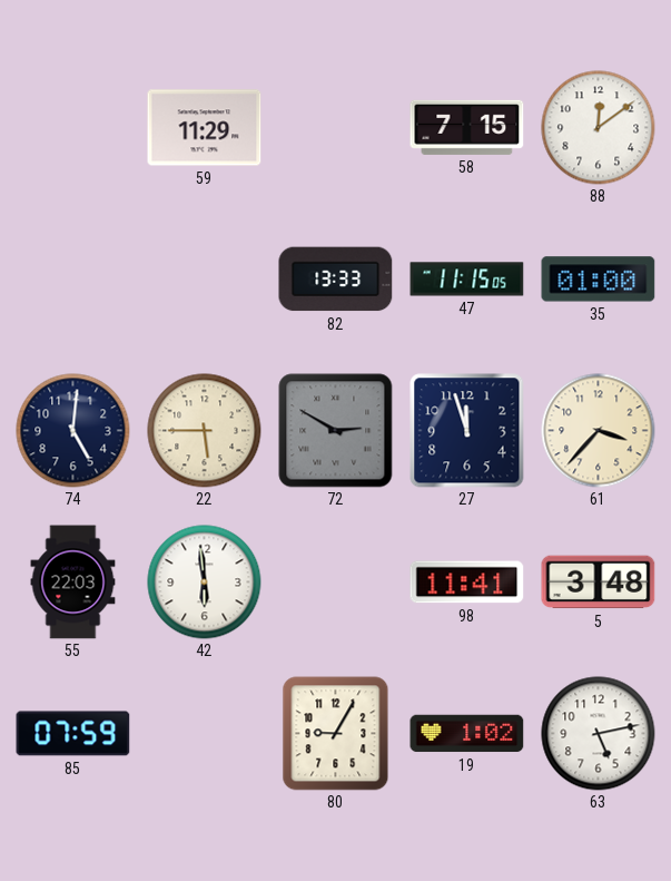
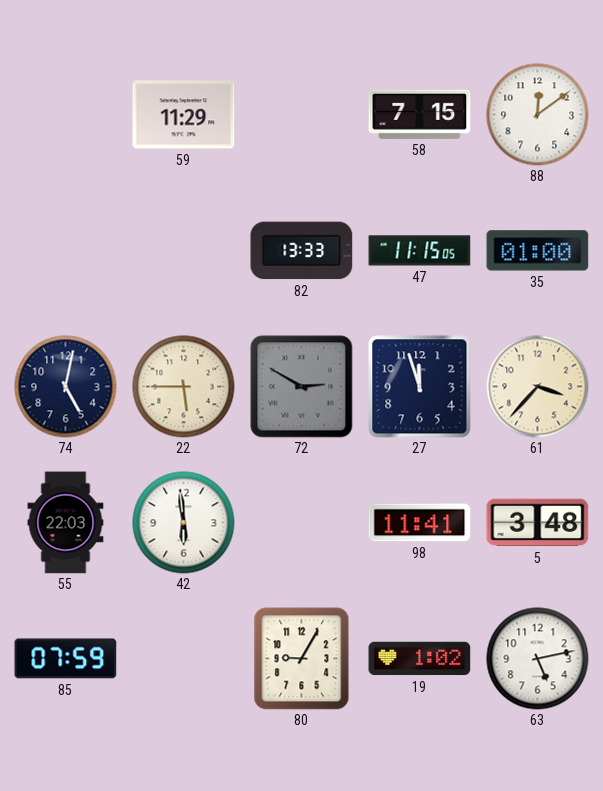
74: 5:01 -> 5:02
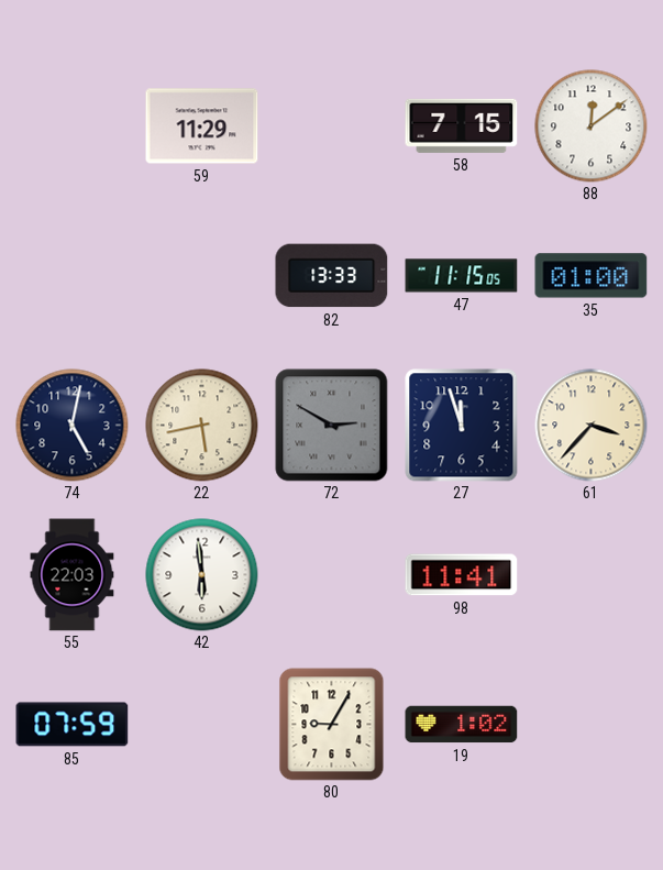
22: 5:45 -> 5:43
5: 3:48 -> none
63: 5:13 -> none
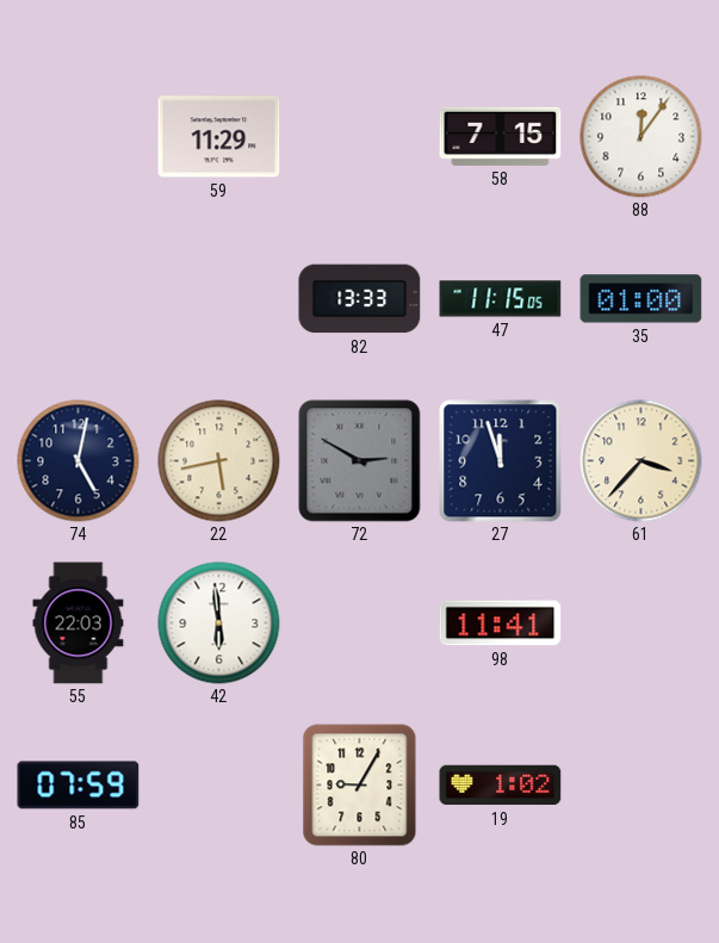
88: 12:09 -> 12:06
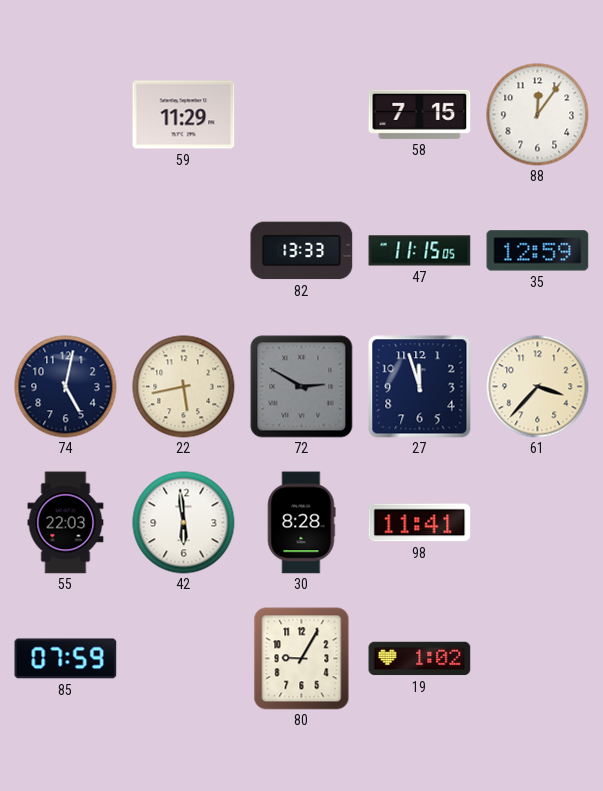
35: 01:00 -> 12:59
30: none -> 8:28
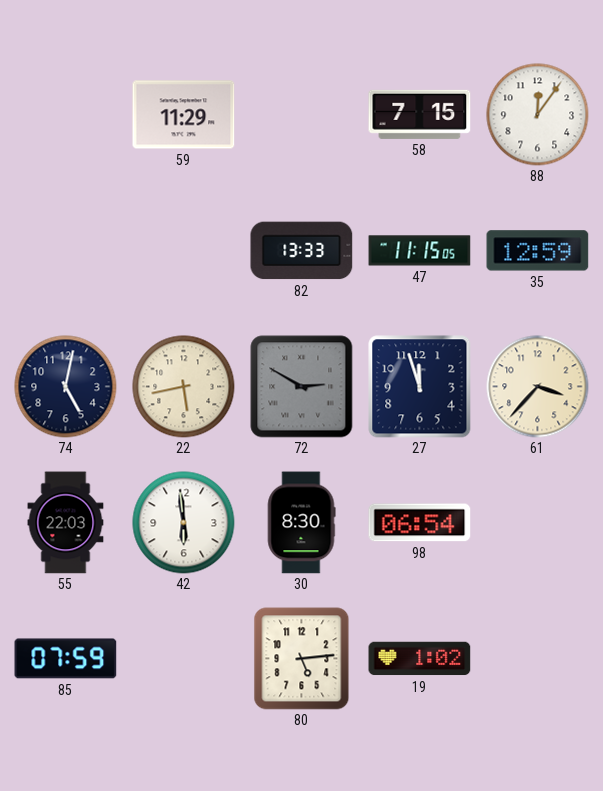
30: 8:28 -> 8:30
98: 11:41 -> 06:54
80: 9:05 -> 5:14
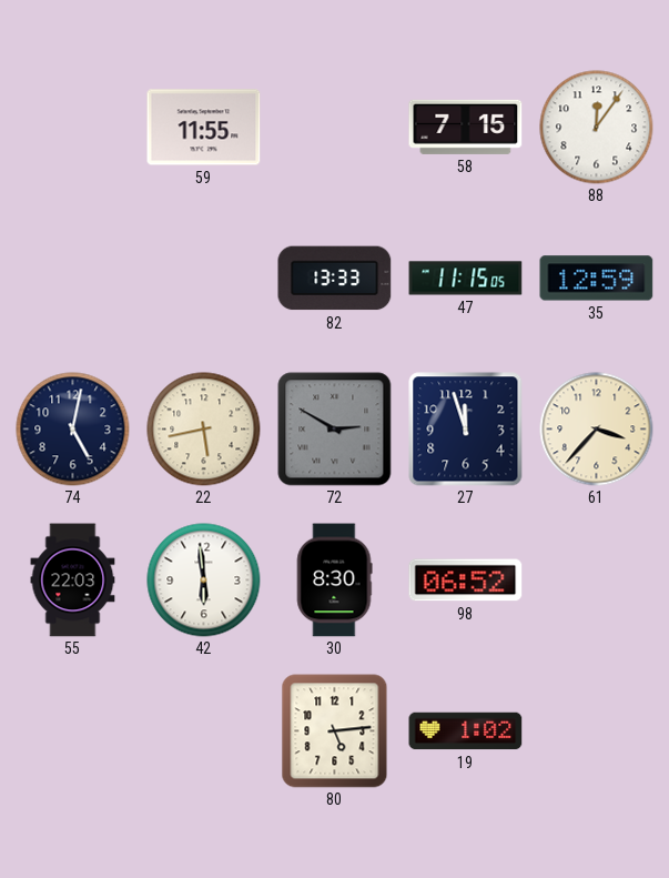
59: 11:29 -> 11:55
98: 06:54 -> 06:52
85: 07:59 -> none
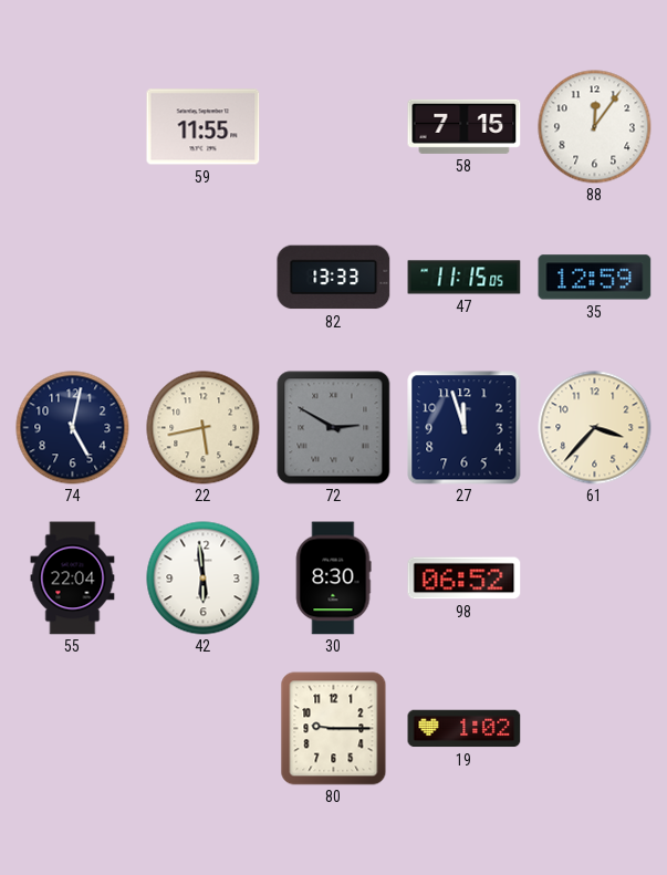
55: 22:03 -> 22:04
80: 5:14 -> 9:15
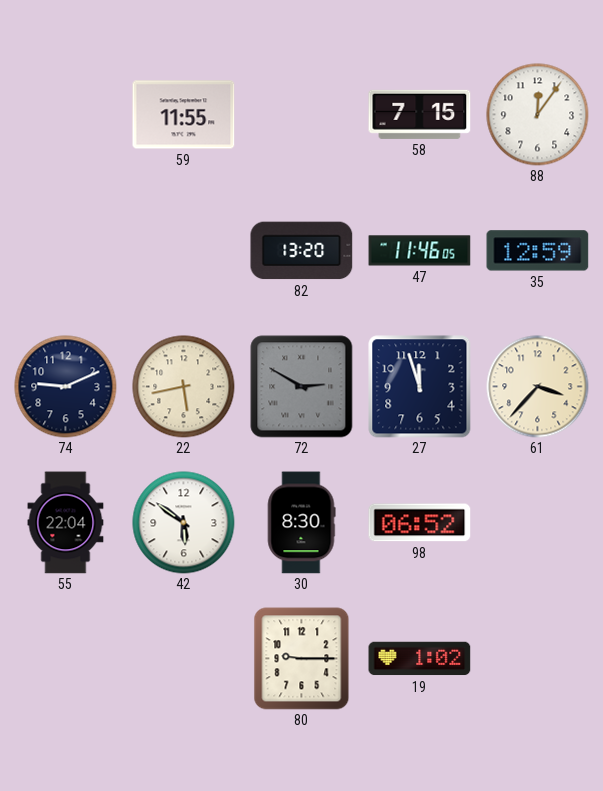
82: 13:33 -> 13:20
47: 11:15 -> 11:46
74: 5:02 -> 9:11
42: 5:59 -> 5:51
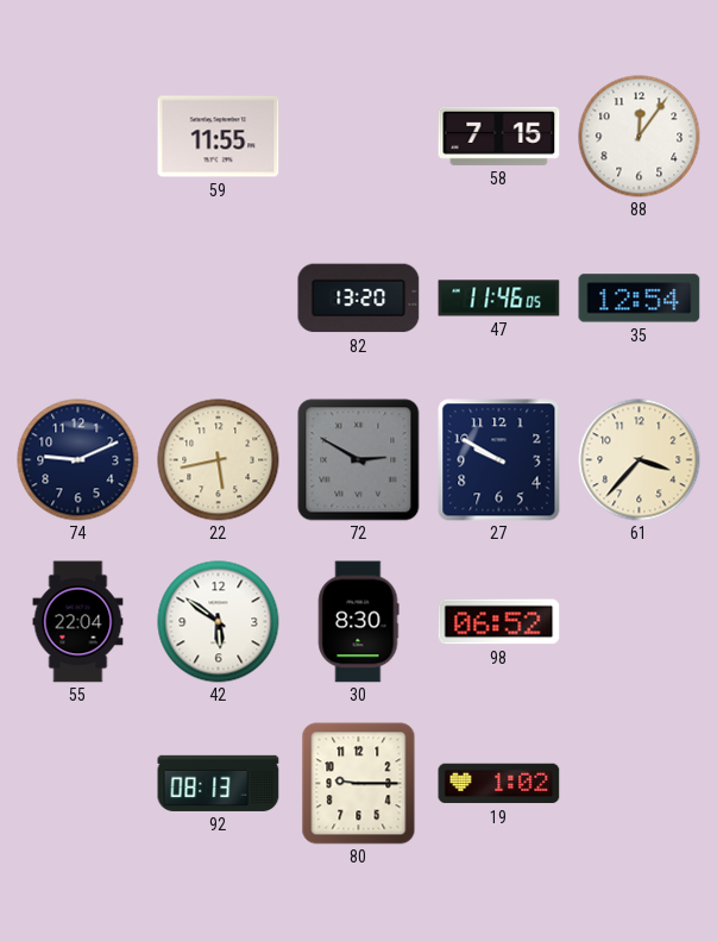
35: 12:59 -> 12:54
27: 11:57 -> 9:50
92: none -> 08:13
